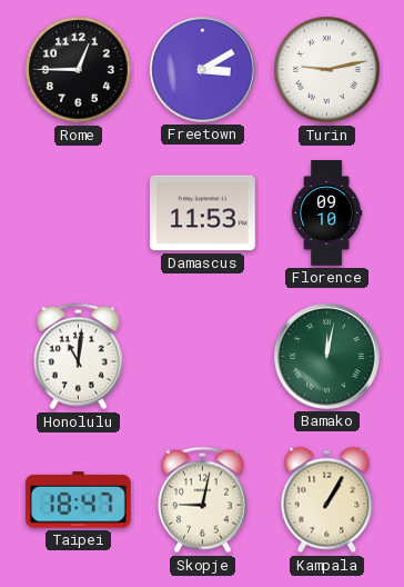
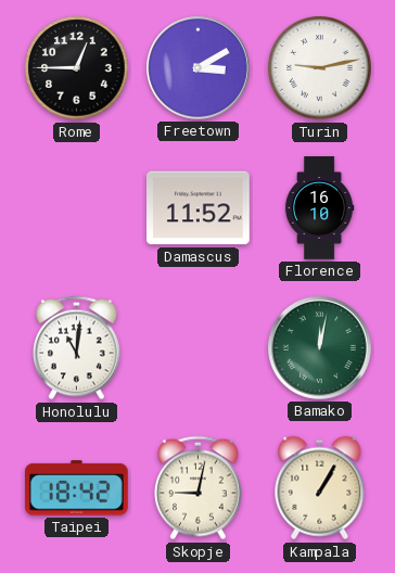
Damascus: 11:53 -> 11:52
Florence: 09:10 -> 16:10
Taipei: 18:47 -> 18:42
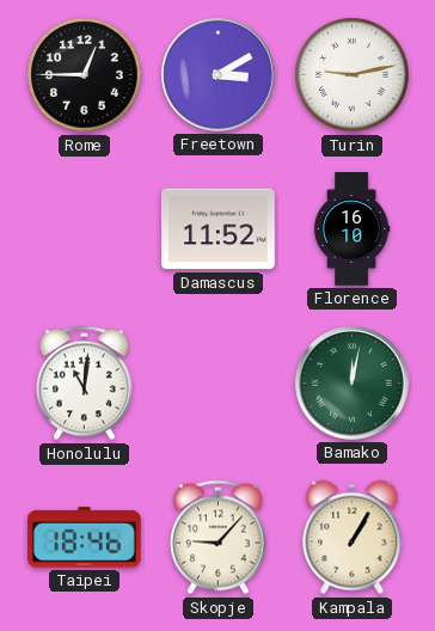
Taipei: 18:42 -> 18:46
Skopje: 9:02 -> 9:07
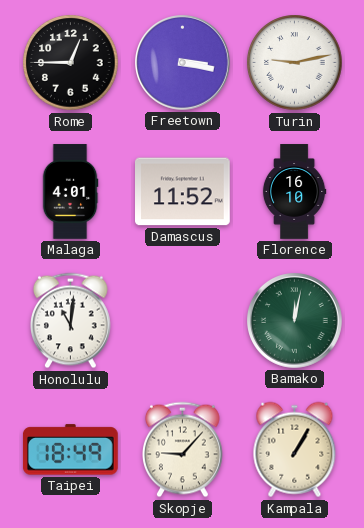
Freetown: 3:10 -> 3:17
Malaga: none -> 4:01
Taipei: 18:46 -> 18:49
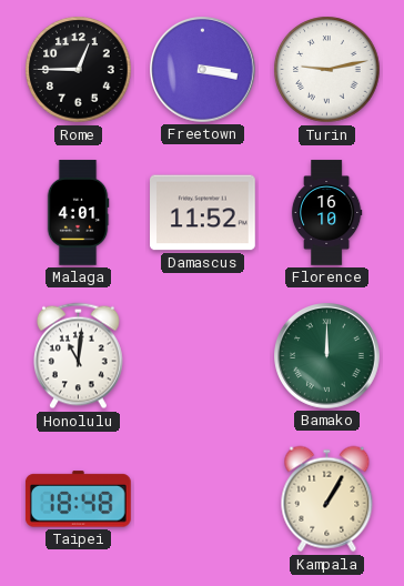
Bamako: 12:02 -> 12:00
Taipei: 18:49 -> 18:48
Skopje: 9:07 -> none
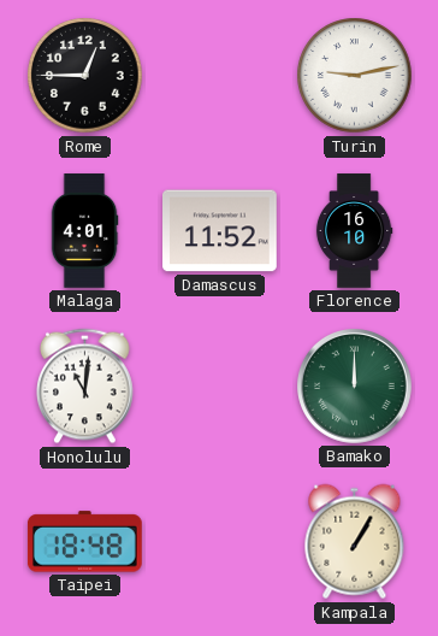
Freetown: 3:17 -> none
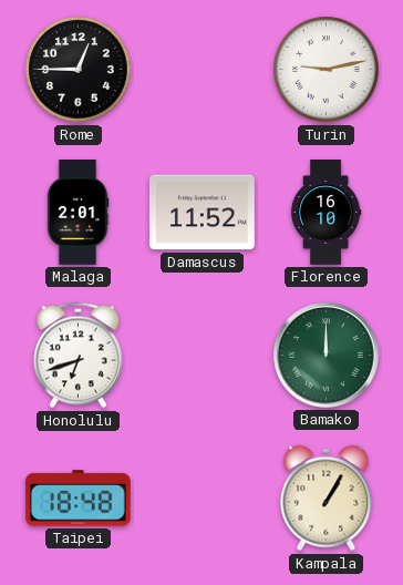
Malaga: 4:01 -> 2:01
Honolulu: 11:01 -> 6:42
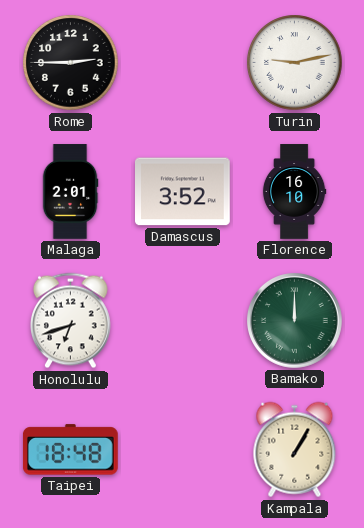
Rome: 12:45 -> 2:45
Damascus: 11:52 -> 3:52
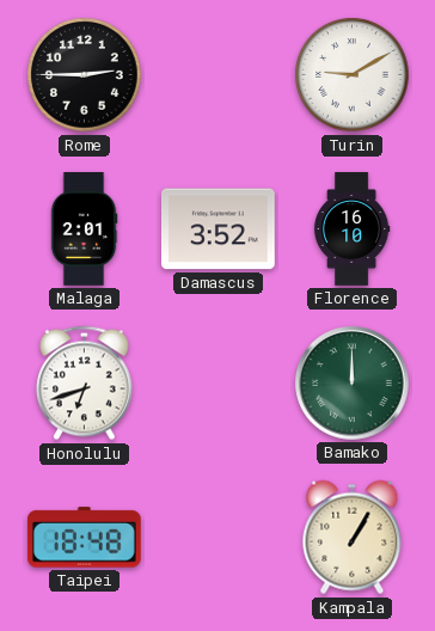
Turin: 9:13 -> 9:10
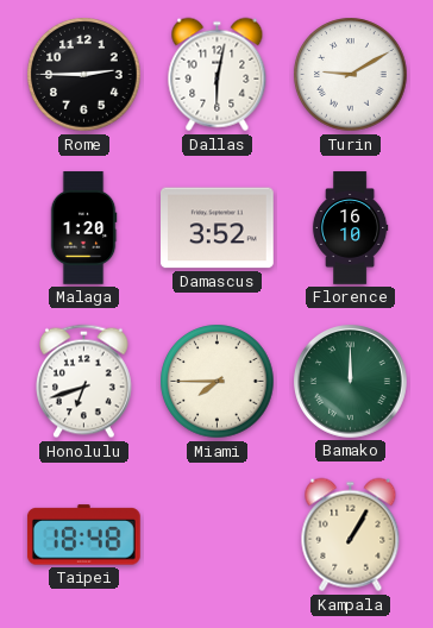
Dallas: none -> 6:02
Malaga: 2:01 -> 1:20
Miami: none -> 7:45
